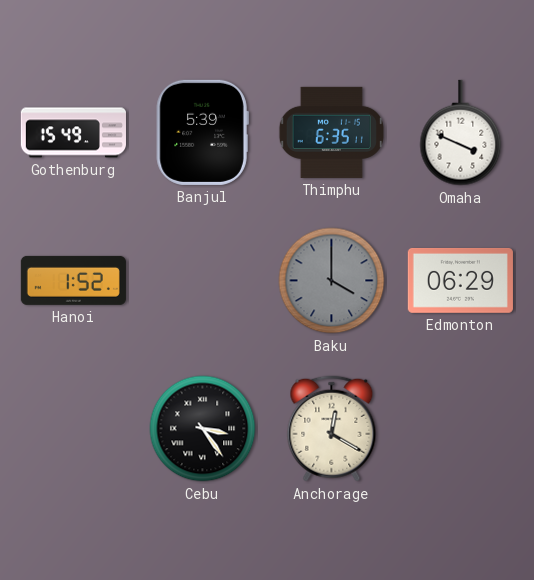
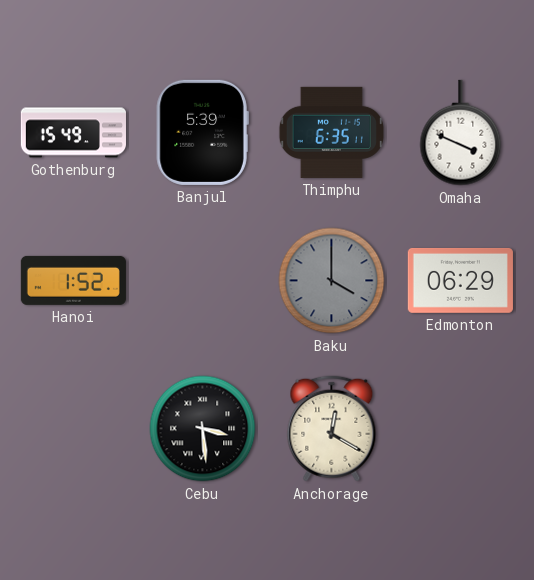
Cebu: 3:24 -> 3:29
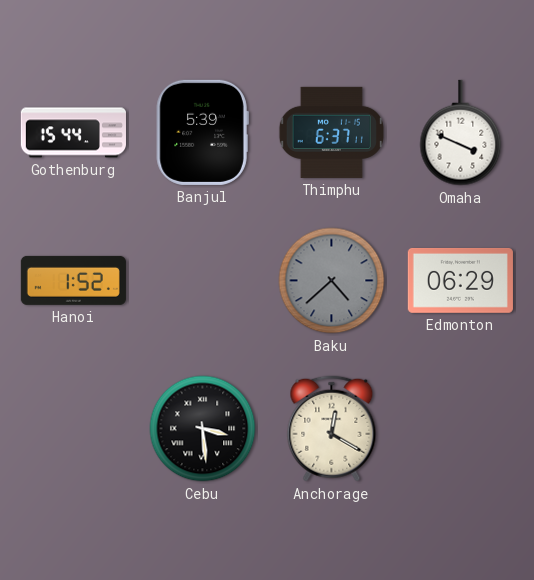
Gothenburg: 15:49 -> 15:44
Thimphu: 6:35 -> 6:37
Baku: 4:00 -> 4:38
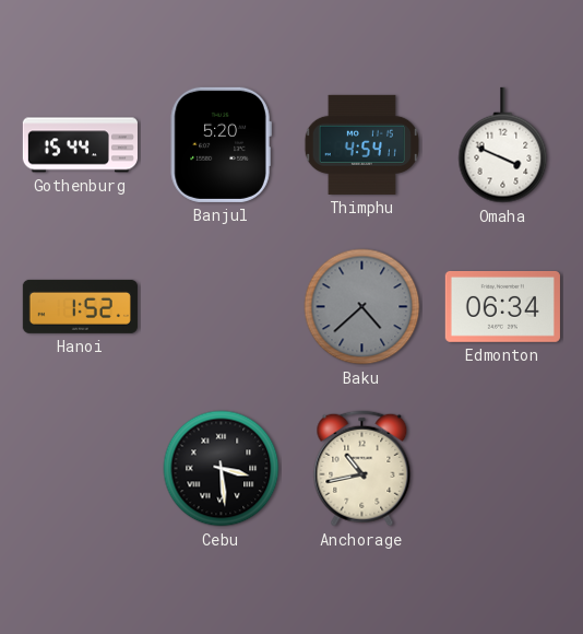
Banjul: 5:39 -> 5:20
Thimphu: 6:37 -> 4:54
Edmonton: 06:29 -> 06:34
Anchorage: 12:20 -> 10:43
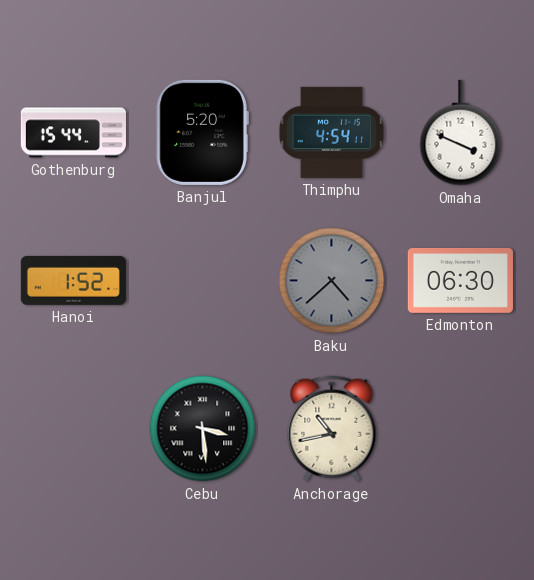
Edmonton: 06:34 -> 06:30
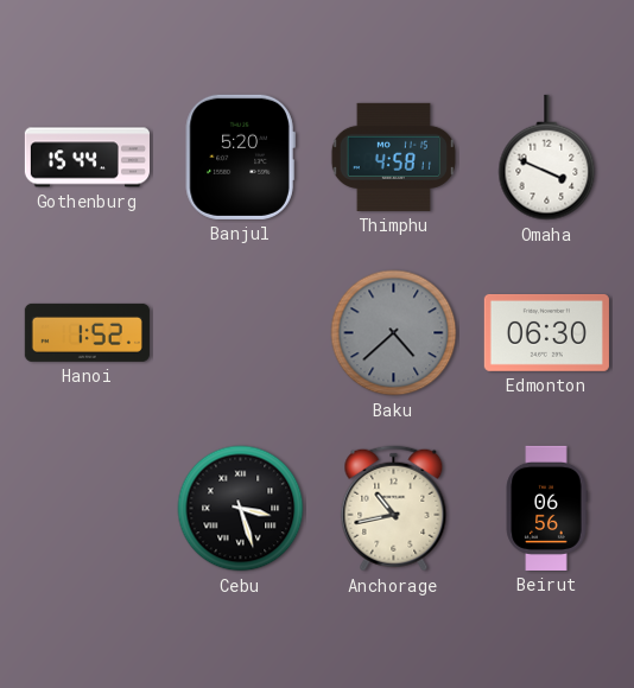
Thimphu: 4:54 -> 4:58
Cebu: 3:29 -> 3:27
Beirut: none -> 06:56
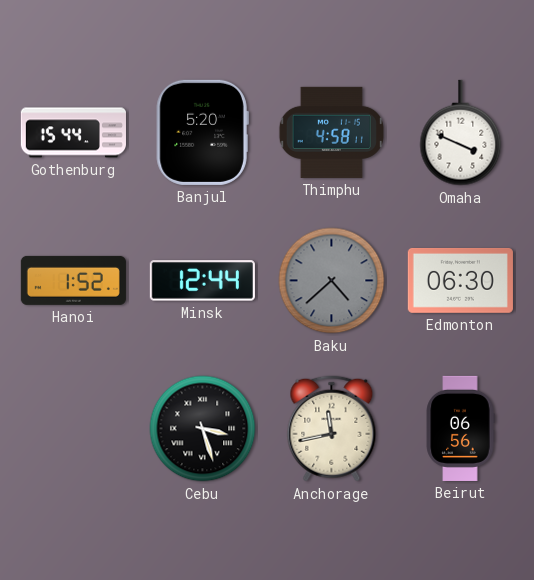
Minsk: none -> 12:44
Anchorage: 10:43 -> 11:43
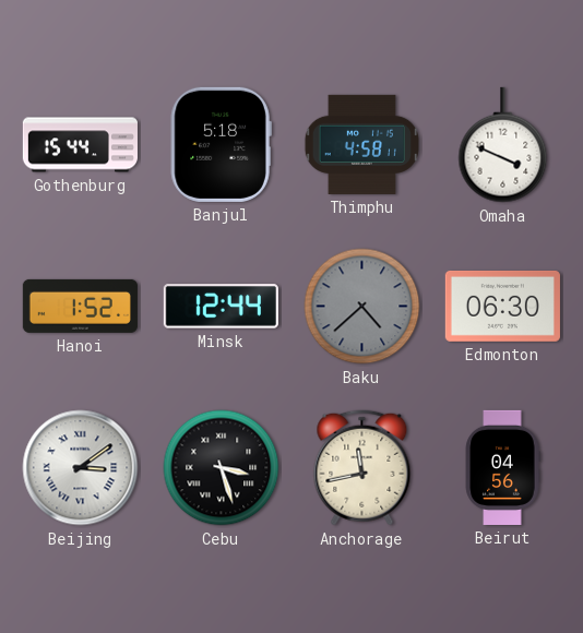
Banjul: 5:20 -> 5:18
Beijing: none -> 3:09
Beirut: 06:56 -> 04:56
